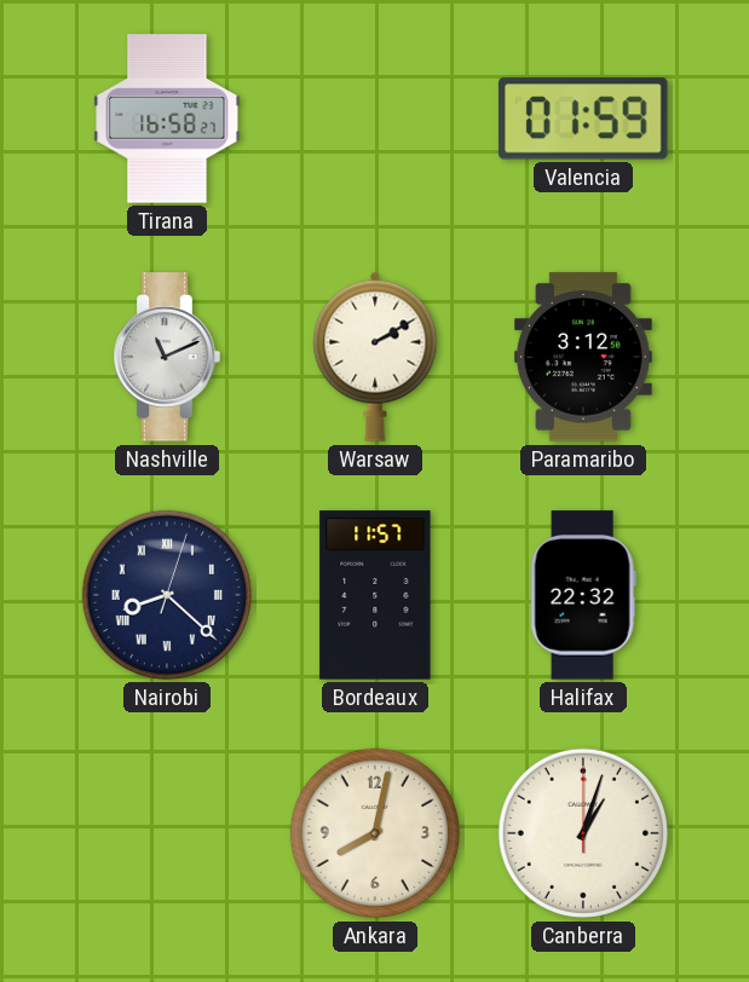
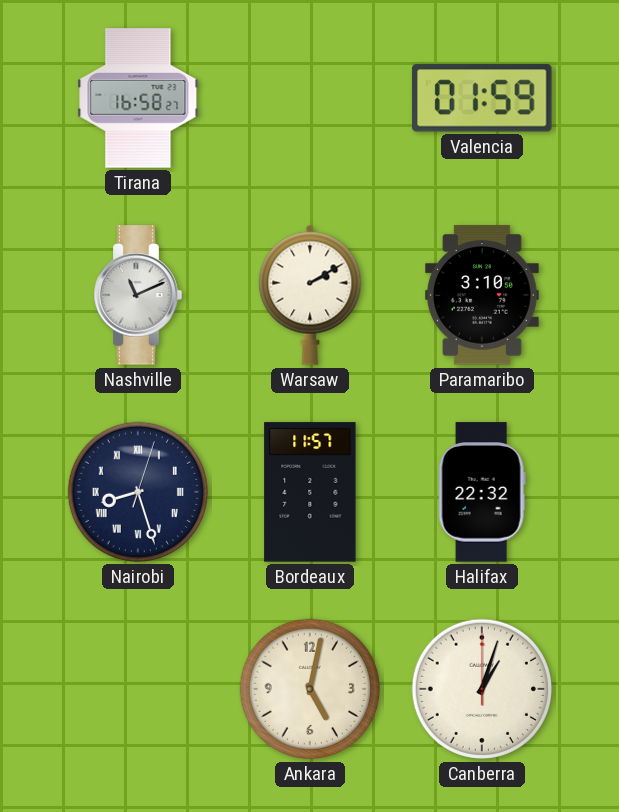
Paramaribo: 3:12 -> 3:10
Nairobi: 8:22 -> 8:27
Ankara: 8:02 -> 5:02
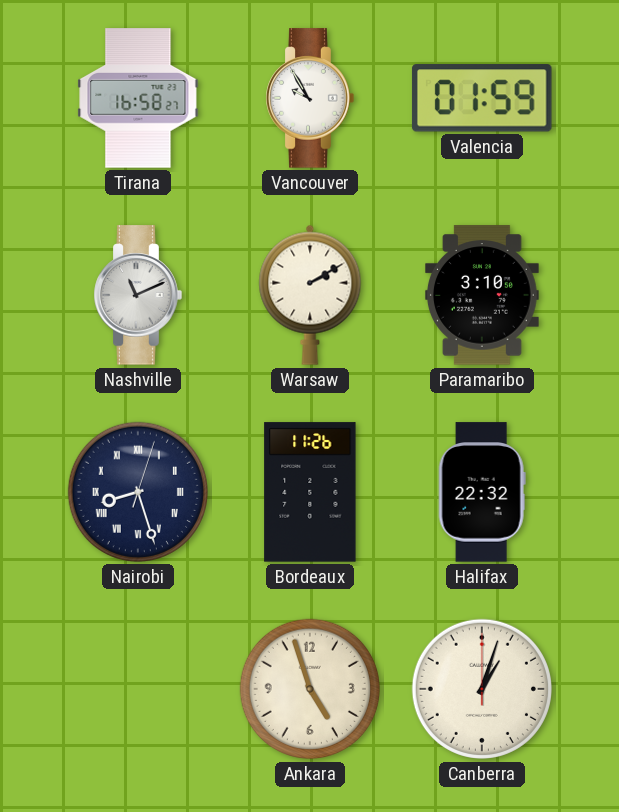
Vancouver: none -> 9:55
Bordeaux: 11:57 -> 11:26
Ankara: 5:02 -> 4:57
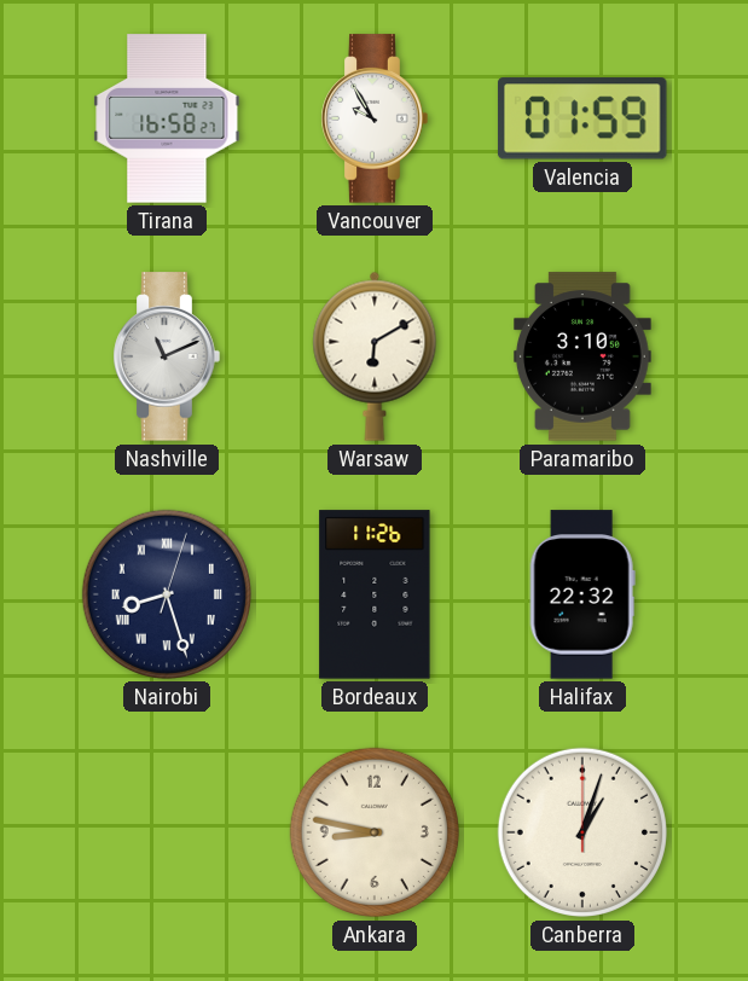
Warsaw: 2:10 -> 6:10
Ankara: 4:57 -> 8:47
